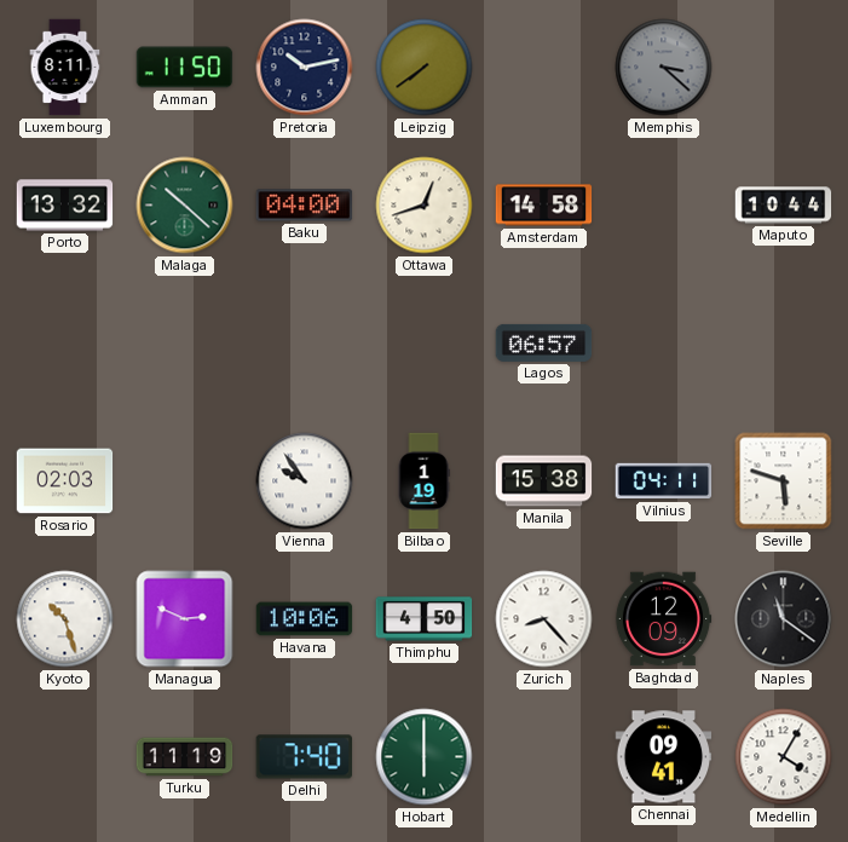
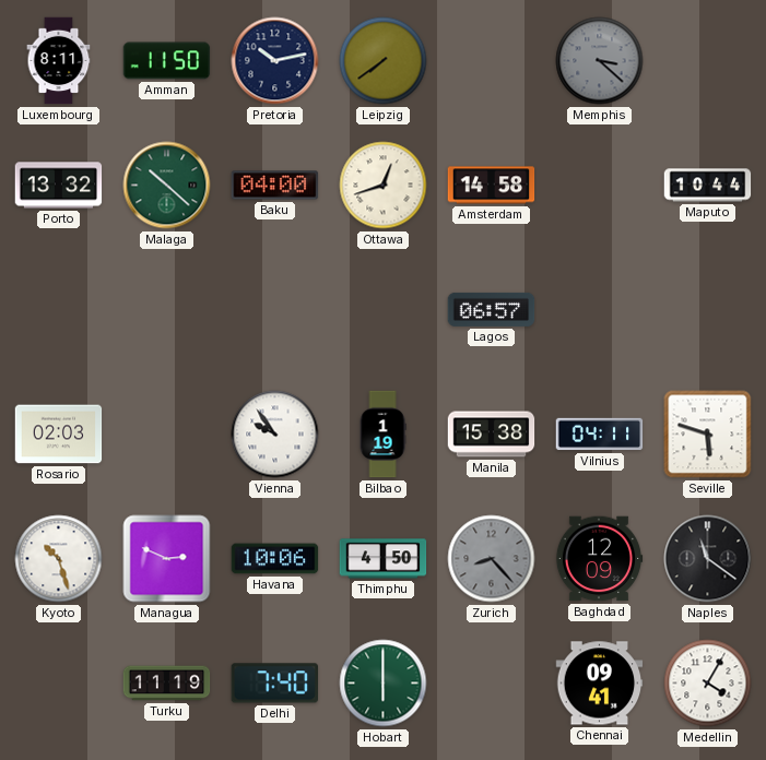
Zurich dial: white -> grey
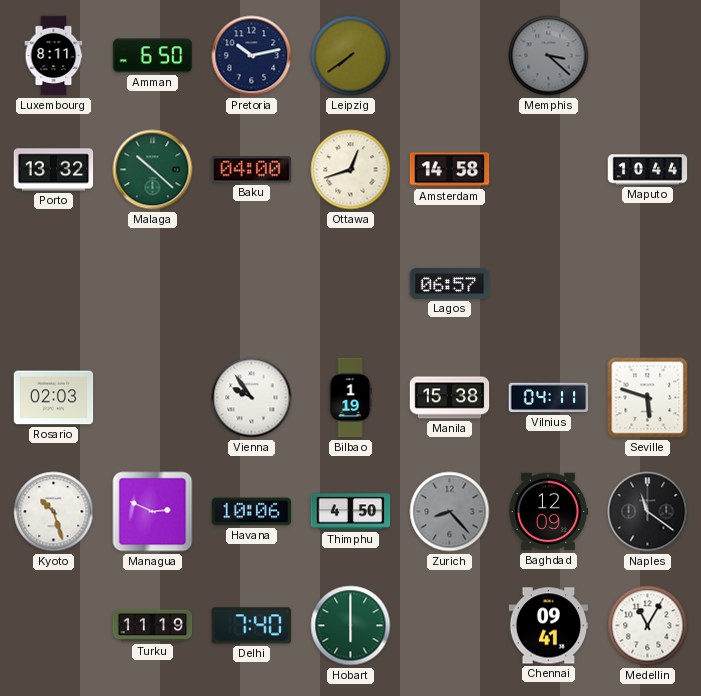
Amman: 11:50 -> 6:50
Medellin: 4:05 -> 11:05
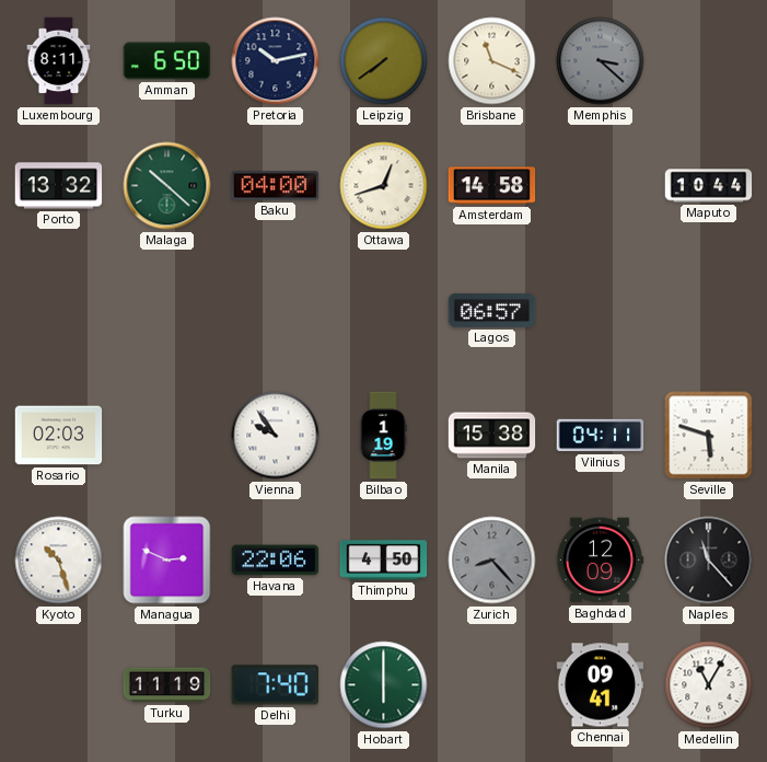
Brisbane: none -> 11:19
Havana: 10:06 -> 22:06
Naples: 11:21 -> 11:23
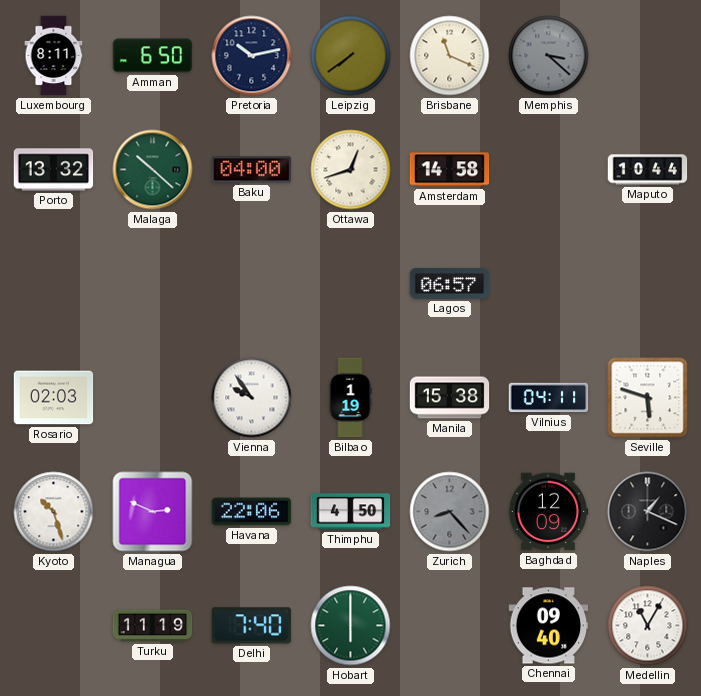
Naples: 11:23 -> 1:19
Chennai: 09:41 -> 09:40
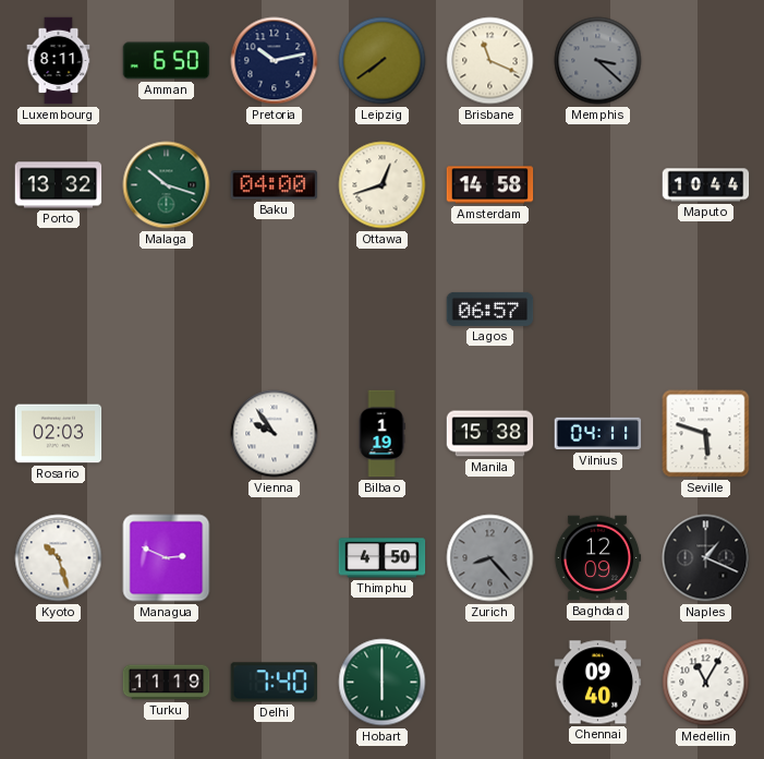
Malaga: 10:22 -> 10:18
Havana: 22:06 -> none
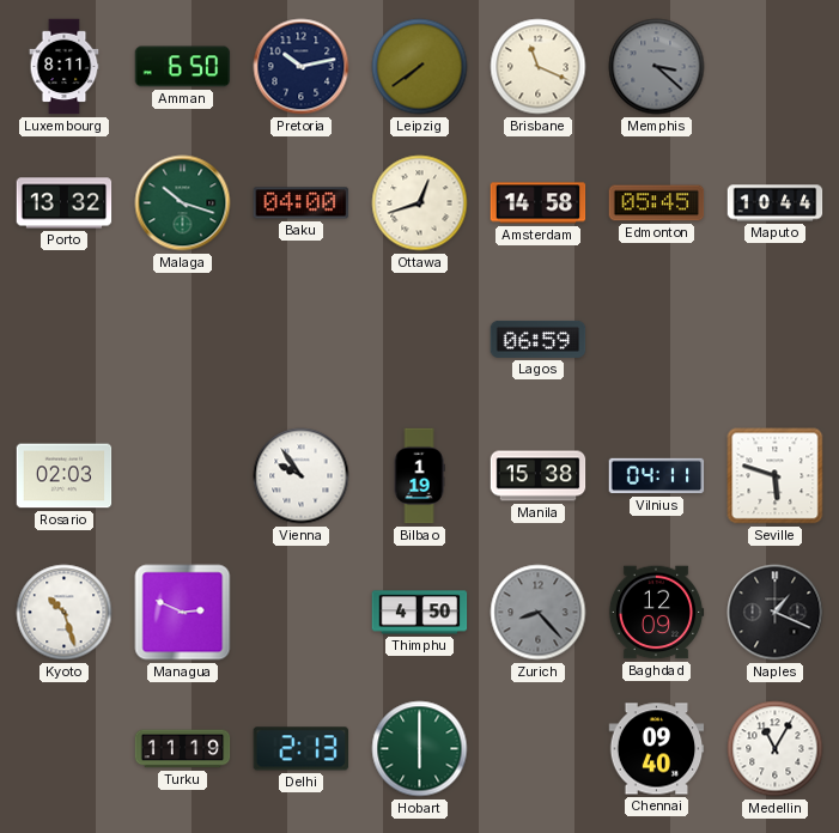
Edmonton: none -> 05:45
Lagos: 06:57 -> 06:59
Delhi: 7:40 -> 2:13
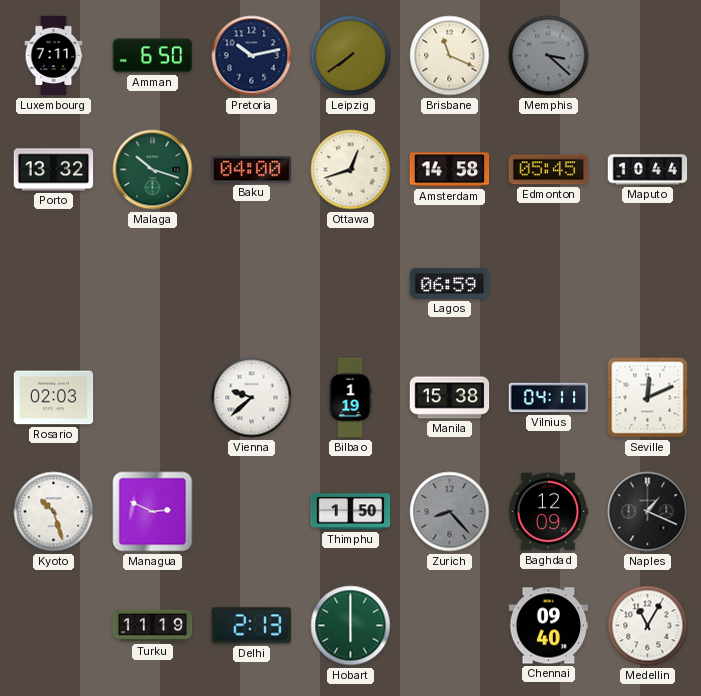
Luxembourg: 8:11 -> 7:11
Vienna: 9:54 -> 9:38
Seville: 5:48 -> 12:11
Thimphu: 4:50 -> 1:50
